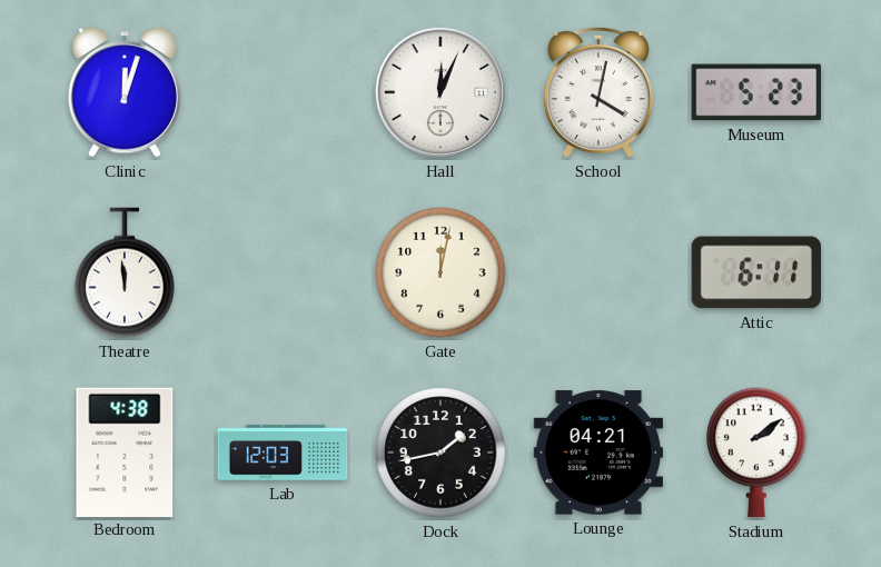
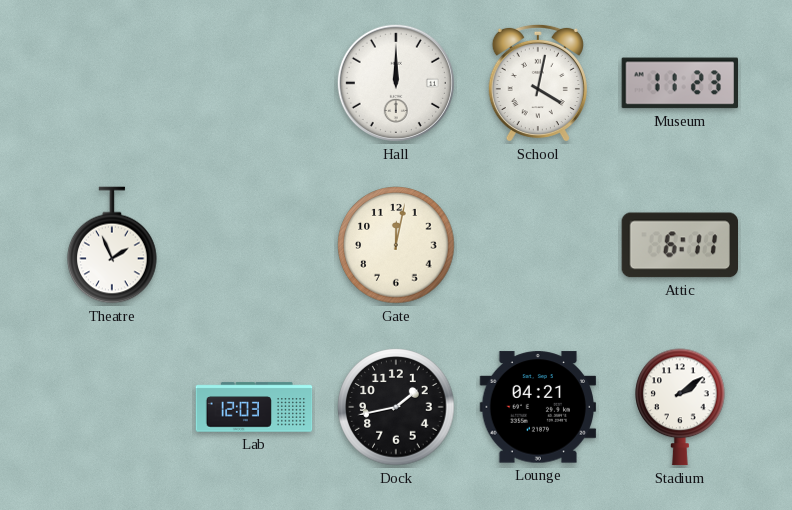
Clinic: 12:03 -> none
Hall: 12:04 -> 12:00
Museum: 5:23 -> 11:23
Theatre: 11:59 -> 1:56
Bedroom: 4:38 -> none
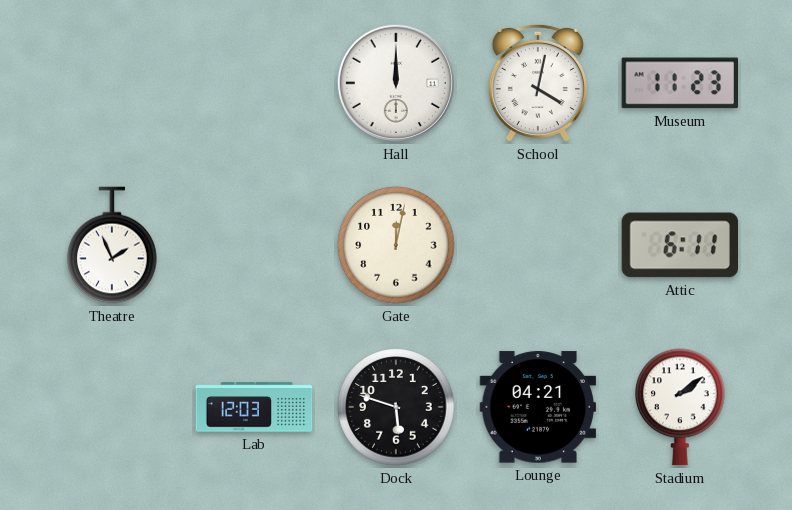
Dock: 1:43 -> 5:48
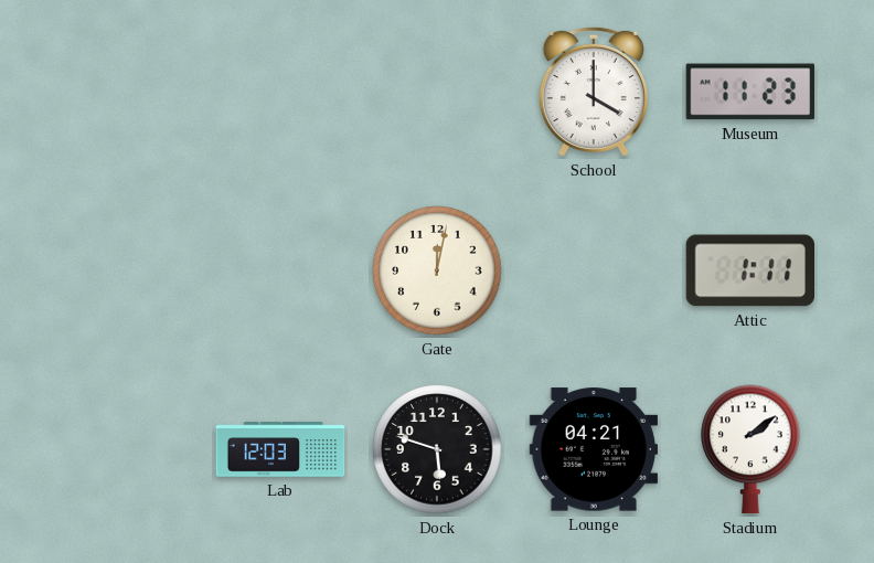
Hall: 12:00 -> none
School: 4:02 -> 4:00
Theatre: 1:56 -> none
Attic: 6:11 -> 1:11
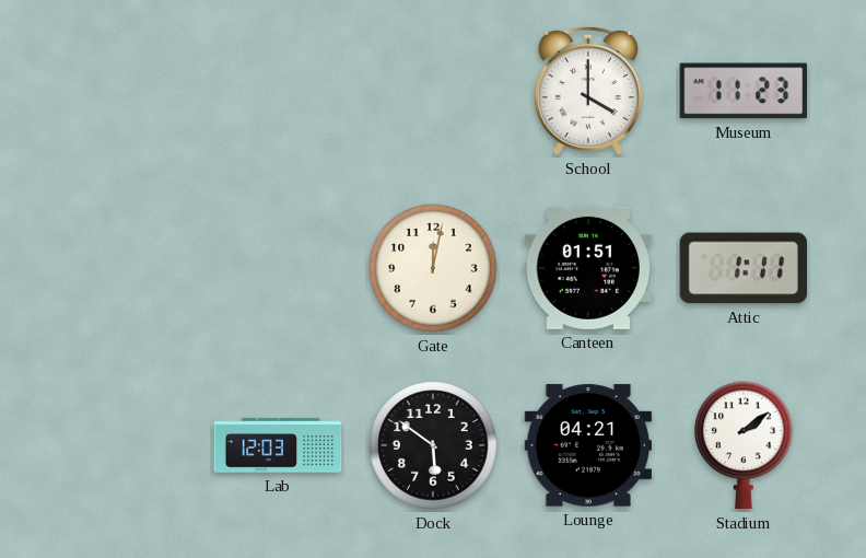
Canteen: none -> 01:51
Dock: 5:48 -> 5:51
